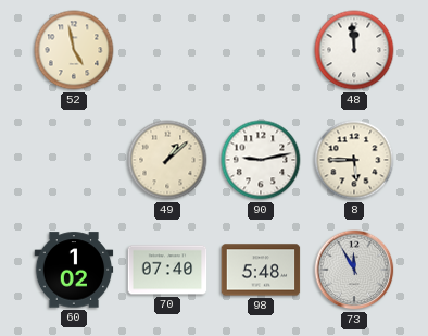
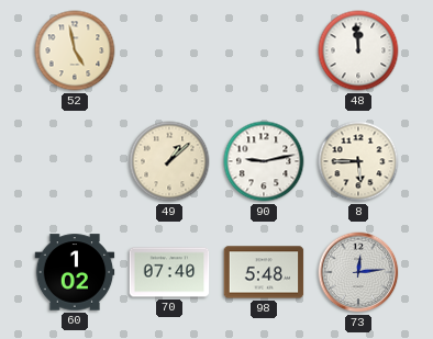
73: 11:55 -> 12:14
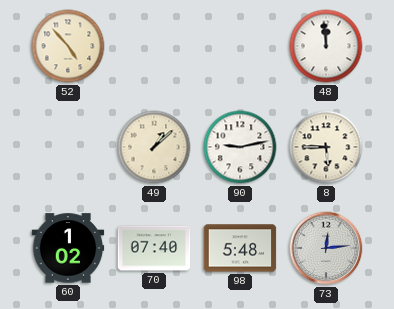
52: 4:58 -> 4:53
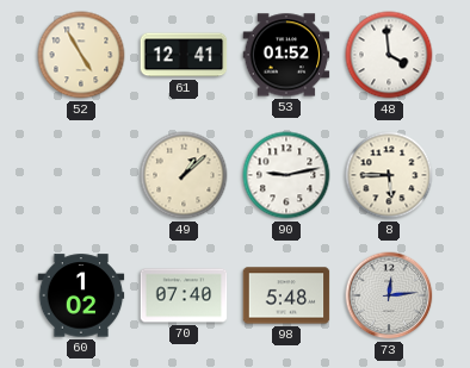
52: 4:53 -> 4:55
61: none -> 12:41
53: none -> 01:52
48: 11:59 -> 3:59
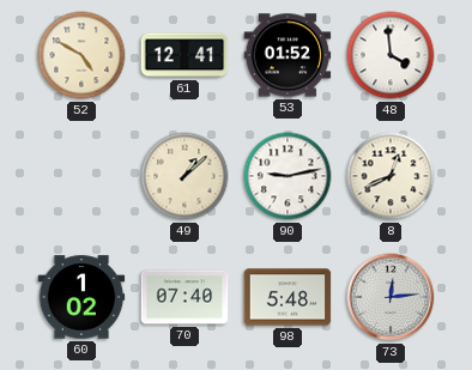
52: 4:55 -> 4:50
8: 5:45 -> 12:41
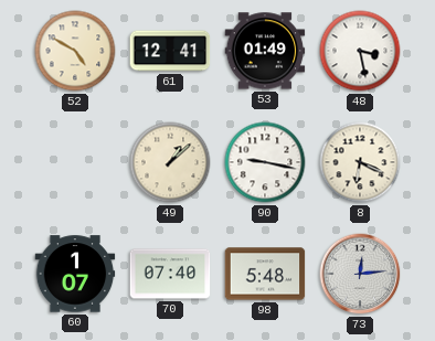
53: 01:52 -> 01:49
48: 3:59 -> 3:28
90: 9:13 -> 9:17
8: 12:41 -> 6:19
60: 1:02 -> 1:07
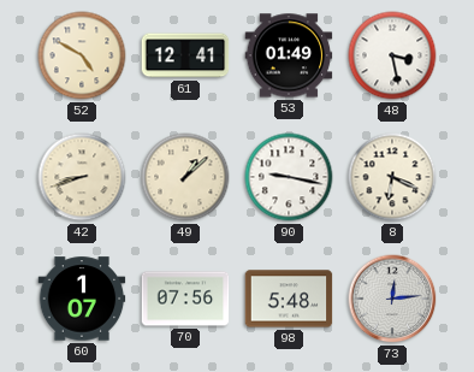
42: none -> 8:42
70: 07:40 -> 07:56
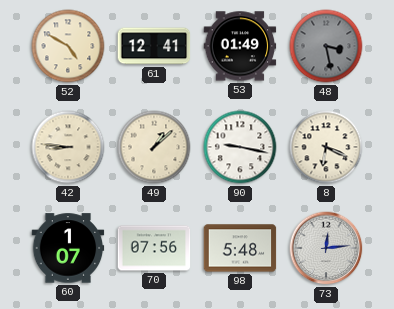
48 dial: white -> grey
42: 8:42 -> 8:46
